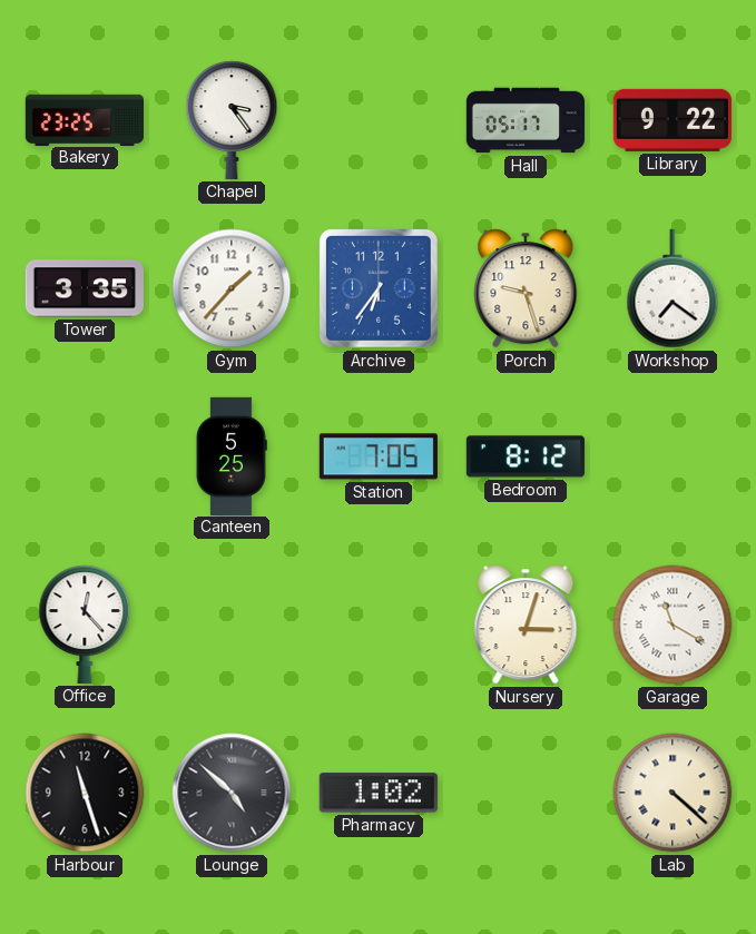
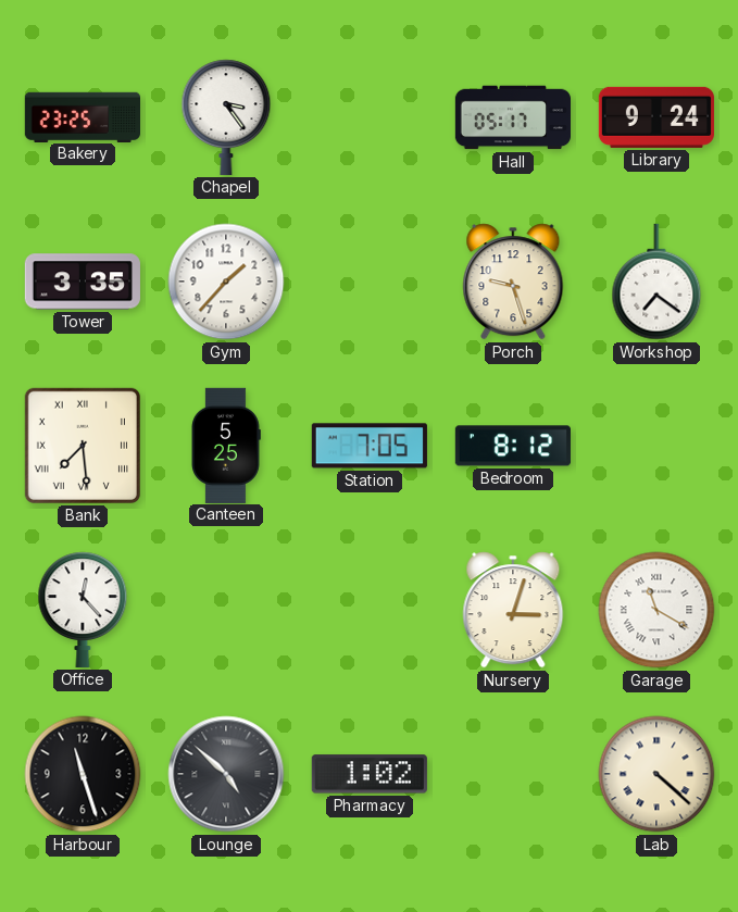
Library: 9:22 -> 9:24
Archive: 6:36 -> none
Bank: none -> 7:29
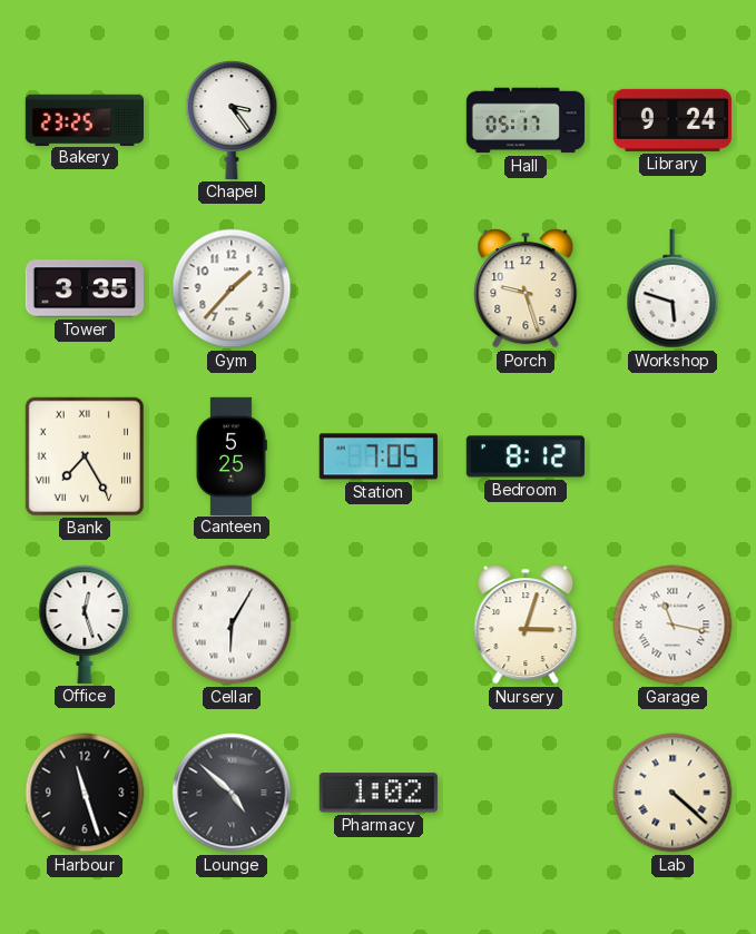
Workshop: 7:21 -> 5:48
Bank: 7:29 -> 7:25
Office: 12:23 -> 12:27
Cellar: none -> 6:05
Garage: 11:20 -> 11:17
